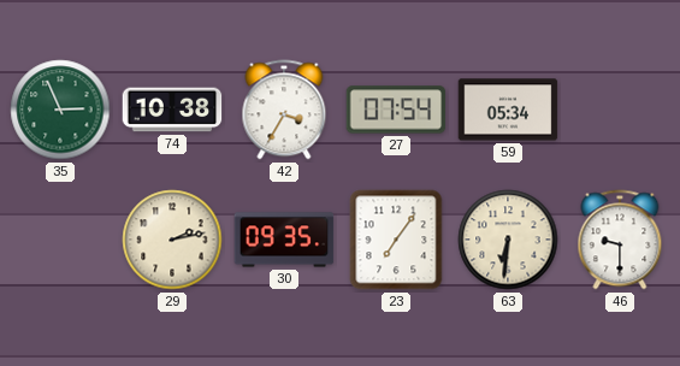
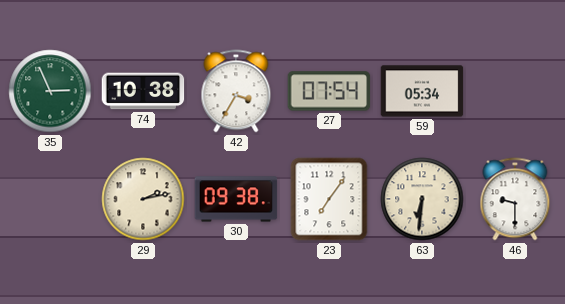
30: 09:35 -> 09:38
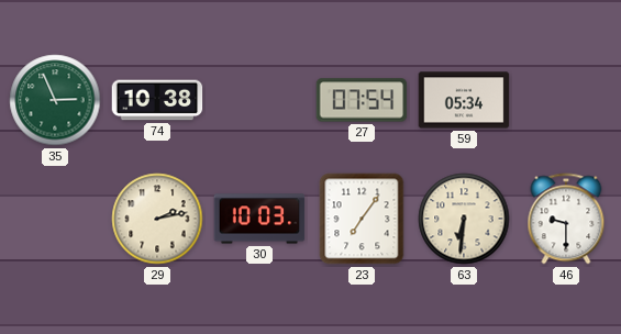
42: 3:35 -> none
30: 09:38 -> 10:03
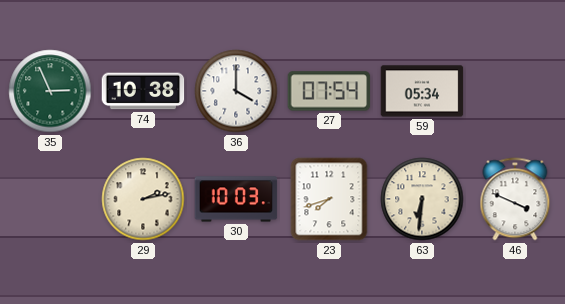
36: none -> 4:00
23: 7:06 -> 7:42
46: 9:30 -> 3:49
